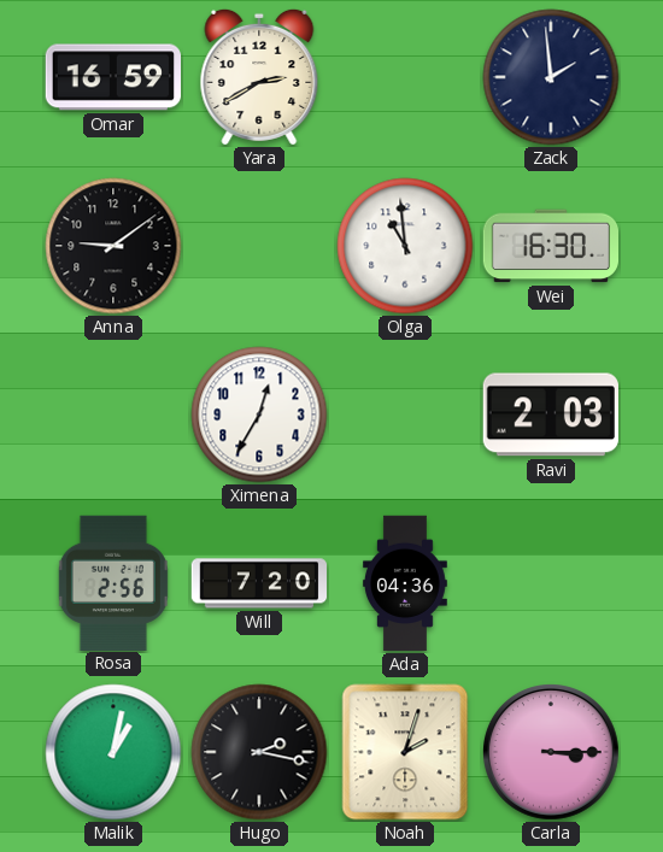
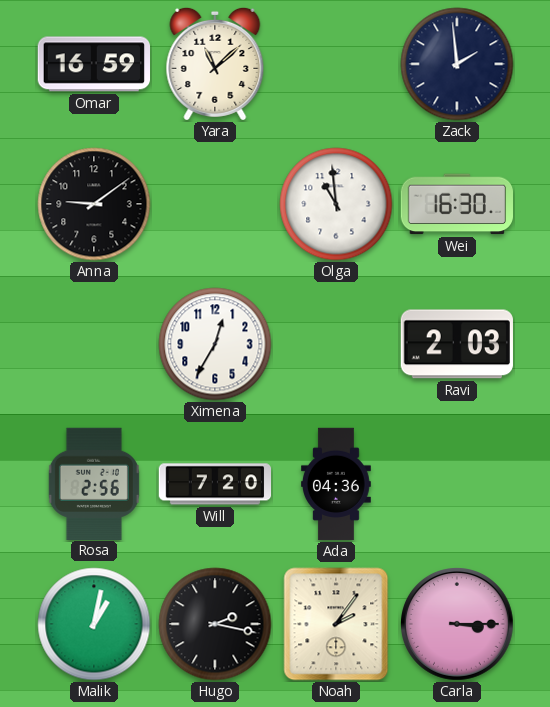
Yara: 2:40 -> 11:08
Noah: 2:03 -> 2:06
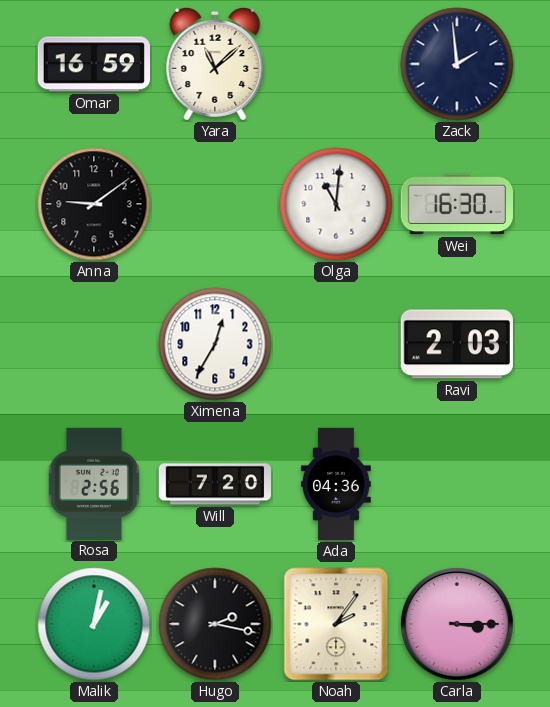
Olga: 10:59 -> 11:01
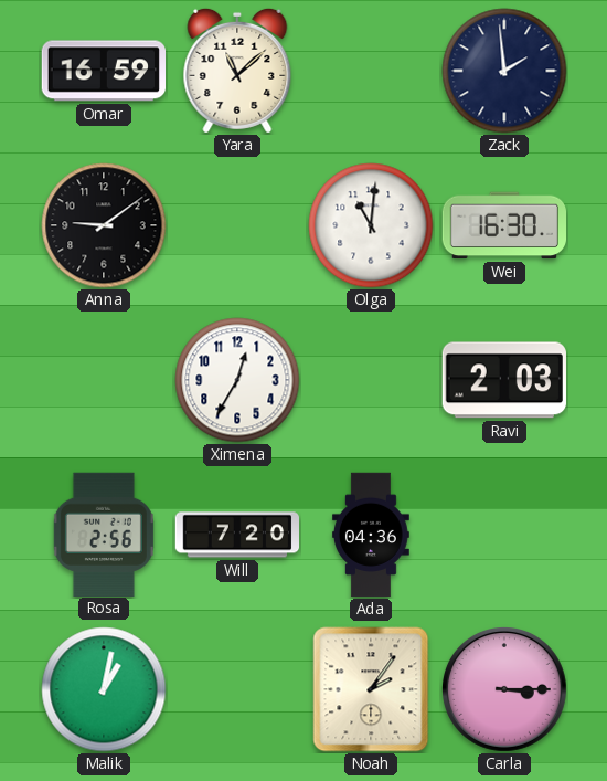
Hugo: 2:17 -> none
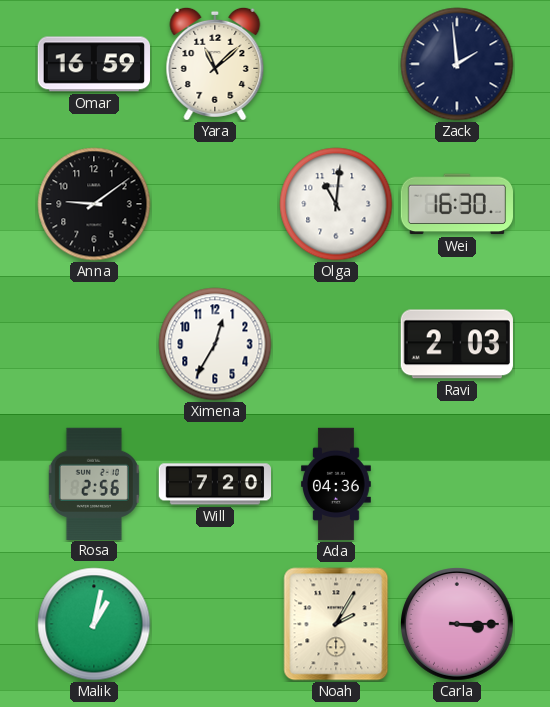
Noah: 2:06 -> 2:05
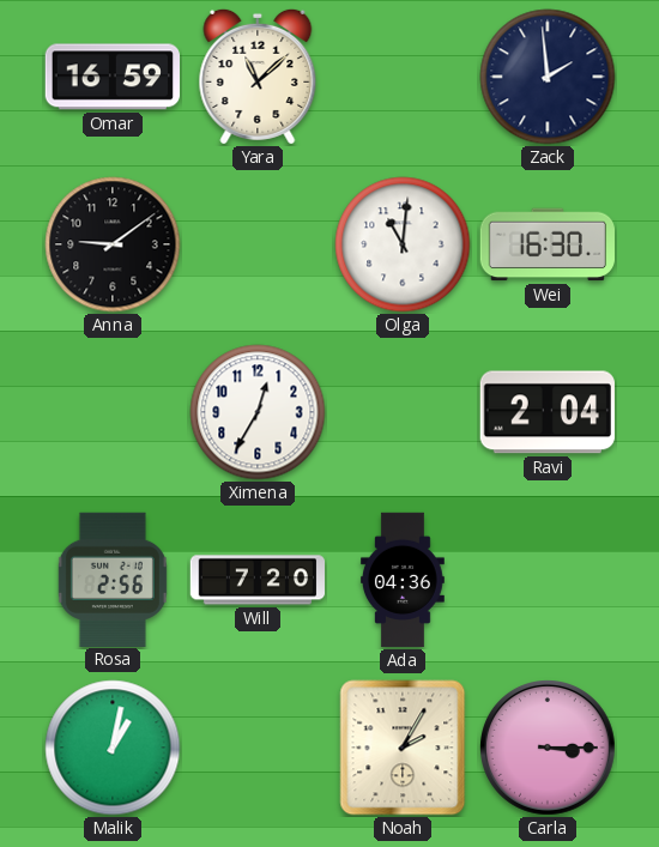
Ravi: 2:03 -> 2:04
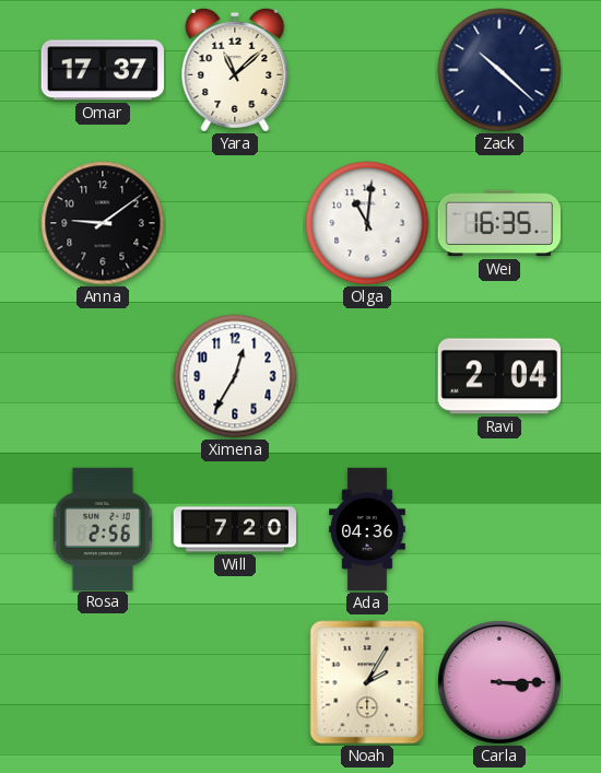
Omar: 16:59 -> 17:37
Zack: 1:59 -> 10:22
Wei: 16:30 -> 16:35
Malik: 1:02 -> none
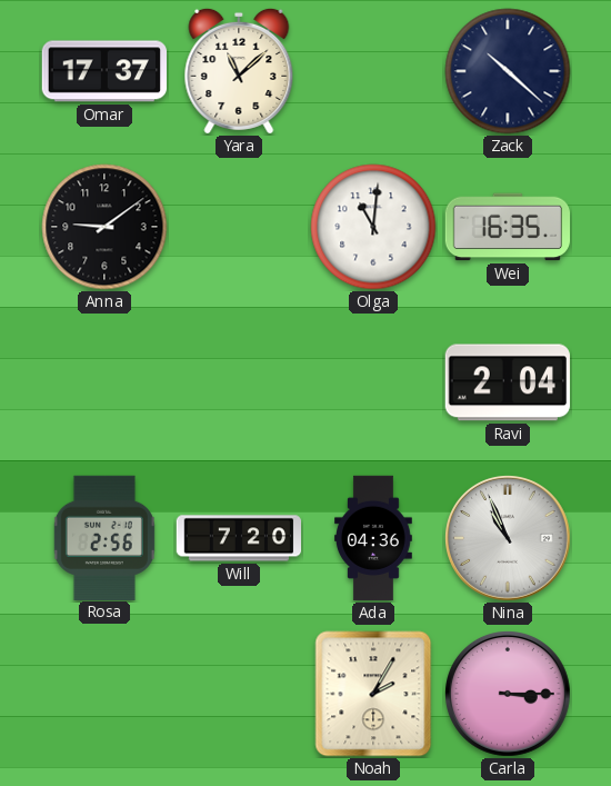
Ximena: 12:35 -> none
Nina: none -> 10:56
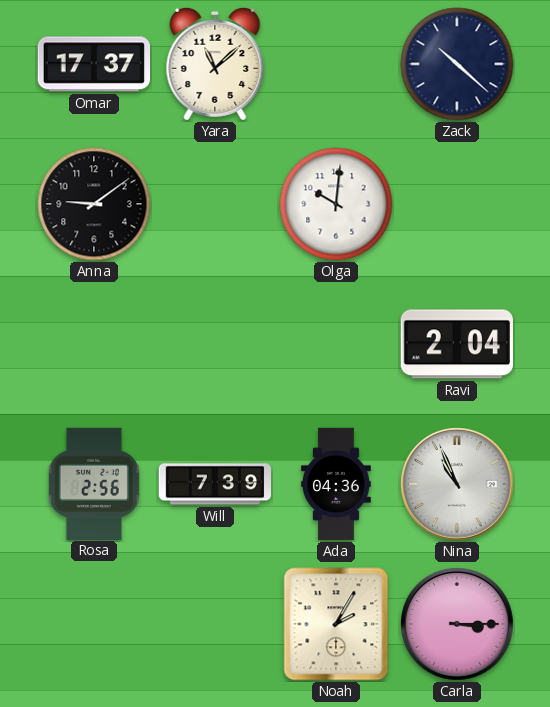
Olga: 11:01 -> 10:01
Wei: 16:35 -> none
Will: 7:20 -> 7:39
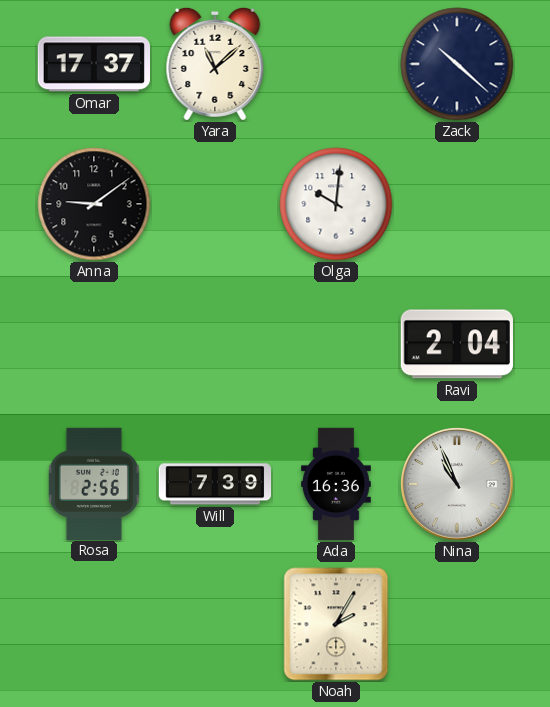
Ada: 04:36 -> 16:36
Carla: 3:15 -> none
